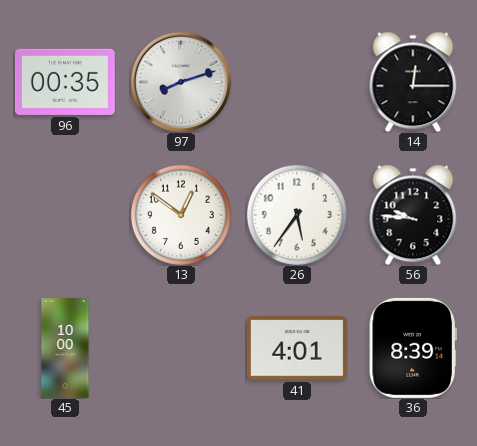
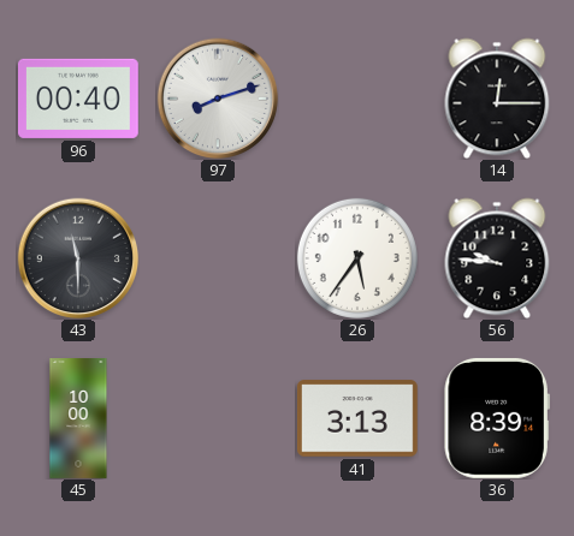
96: 00:35 -> 00:40
43: none -> 11:30
13: 12:51 -> none
41: 4:01 -> 3:13
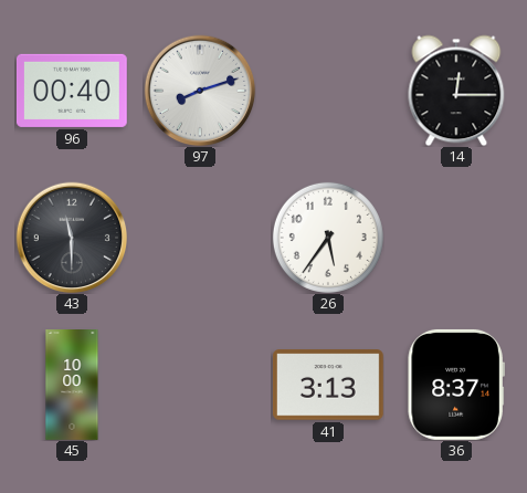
56: 9:46 -> none
36: 8:39 -> 8:37
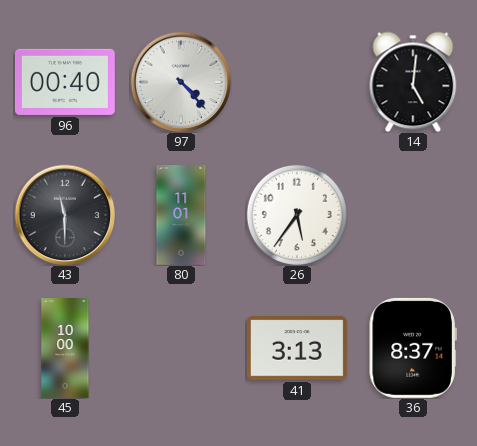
97: 8:12 -> 4:23
14: 12:15 -> 5:01
80: none -> 11:01
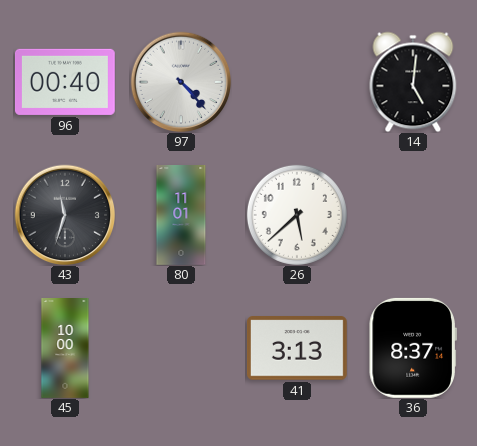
43: 11:30 -> 11:33
26: 5:36 -> 5:38
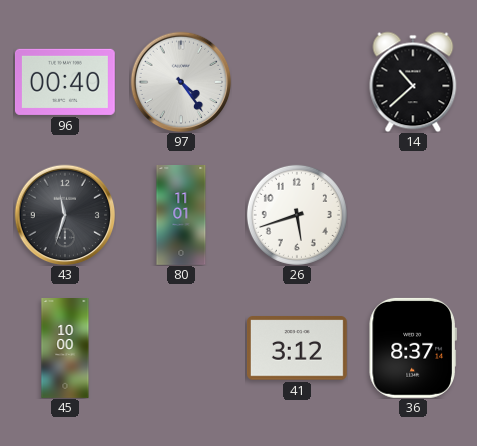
97: 4:23 -> 4:24
14: 5:01 -> 10:38
26: 5:38 -> 5:42
41: 3:13 -> 3:12
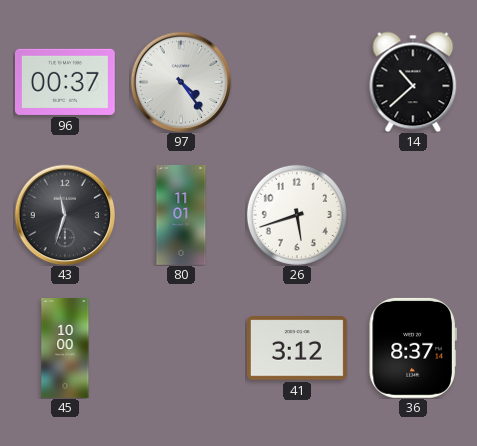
96: 00:40 -> 00:37
